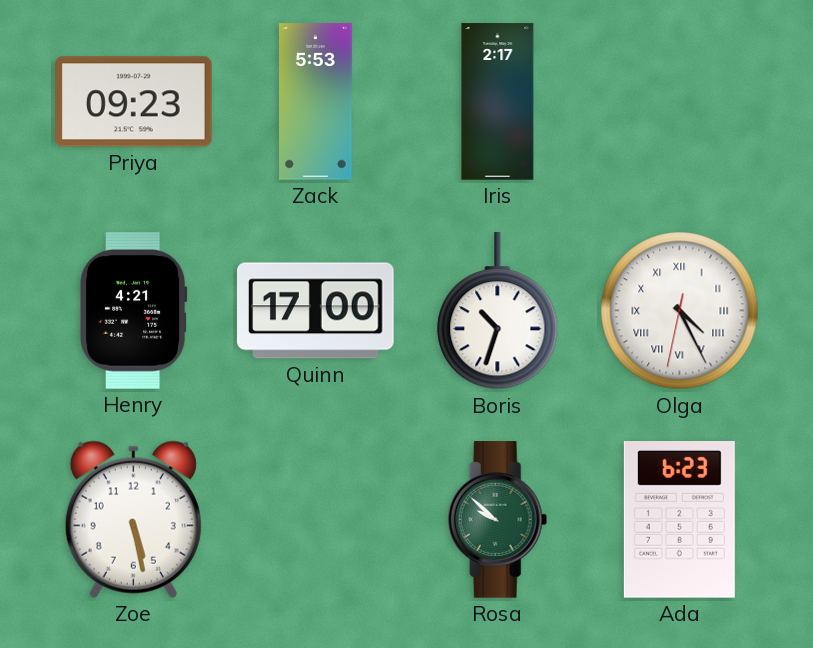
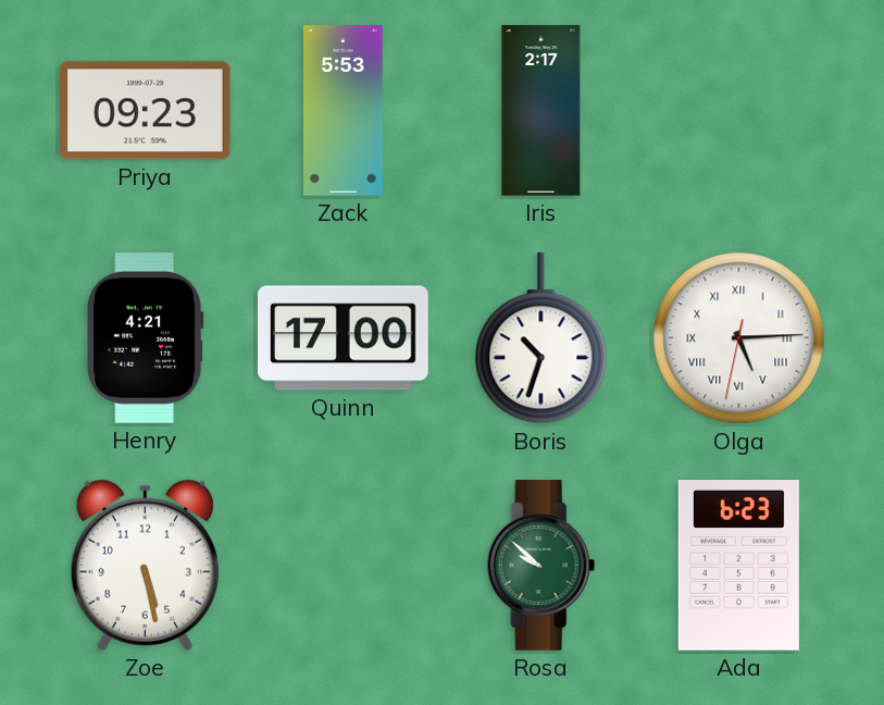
Olga: 4:25 -> 5:14
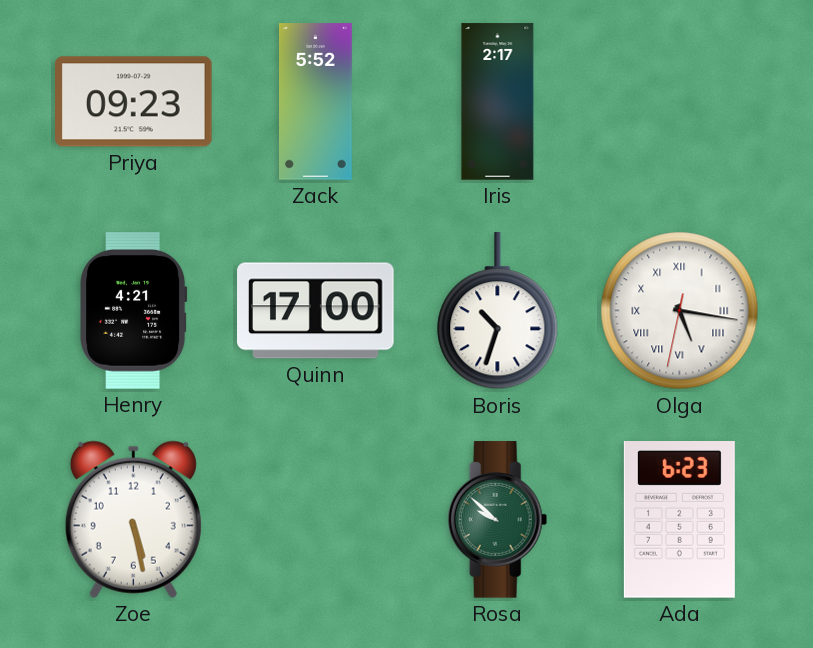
Zack: 5:53 -> 5:52
Olga: 5:14 -> 5:16
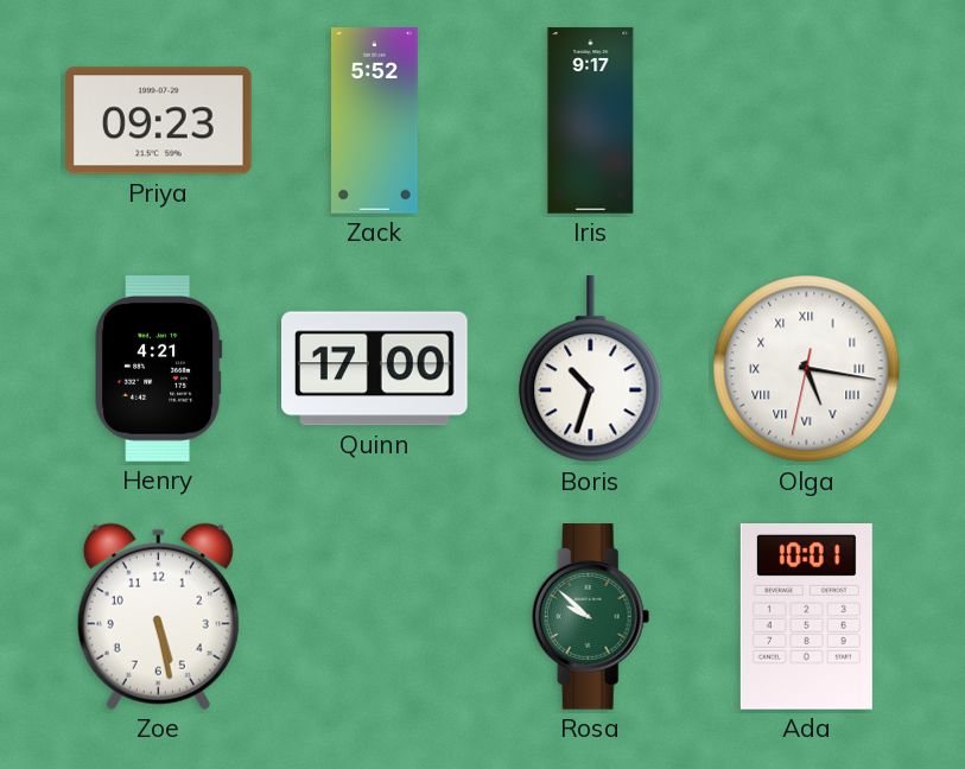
Iris: 2:17 -> 9:17
Ada: 6:23 -> 10:01
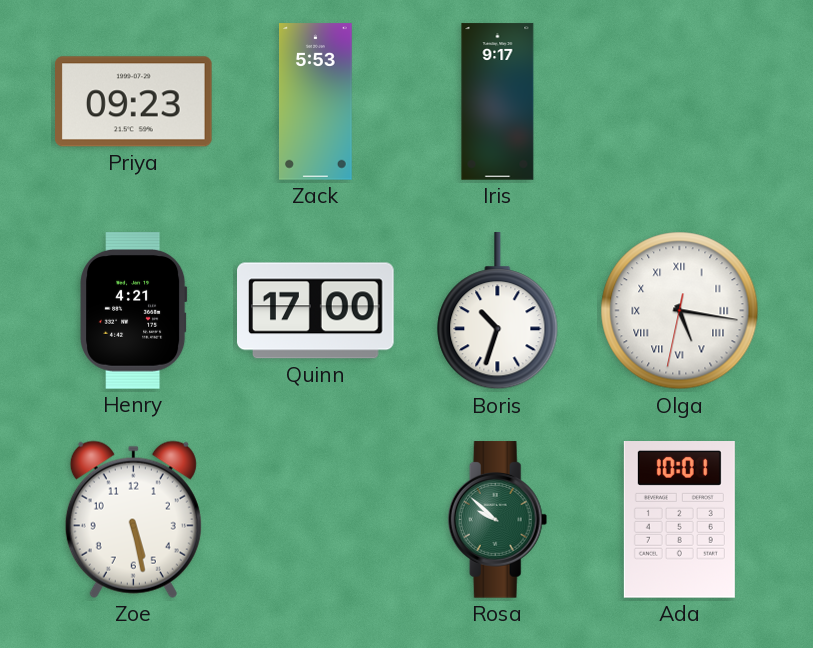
Zack: 5:52 -> 5:53
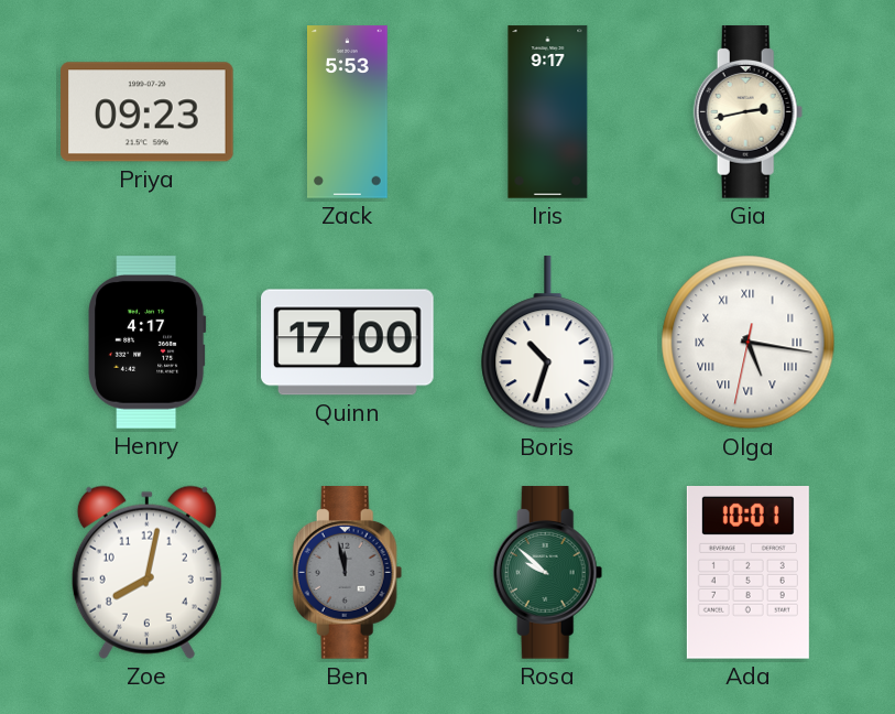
Gia: none -> 2:43
Henry: 4:21 -> 4:17
Zoe: 5:28 -> 8:02
Ben: none -> 11:58
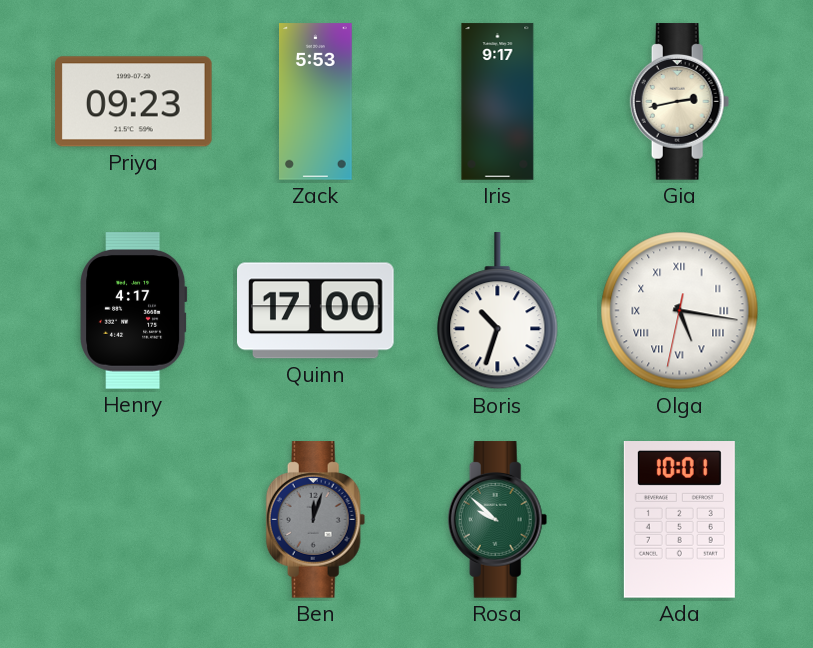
Zoe: 8:02 -> none
Ben: 11:58 -> 12:03
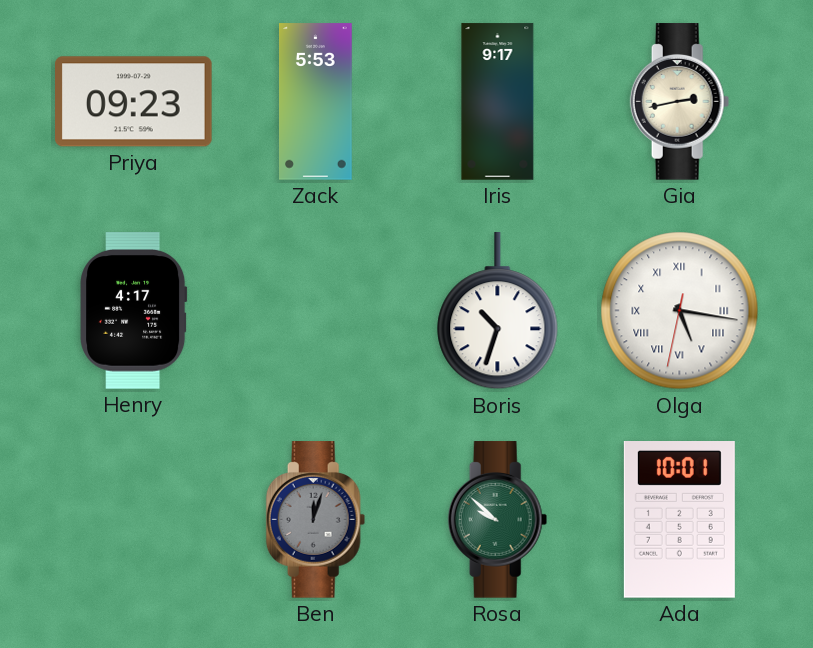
Quinn: 17:00 -> none
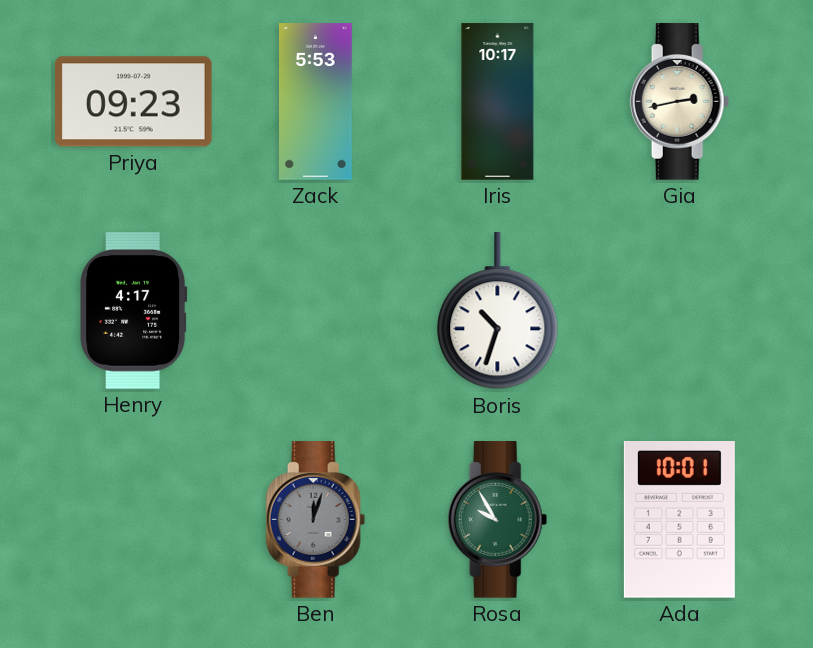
Iris: 9:17 -> 10:17
Olga: 5:16 -> none
Rosa: 9:52 -> 9:55
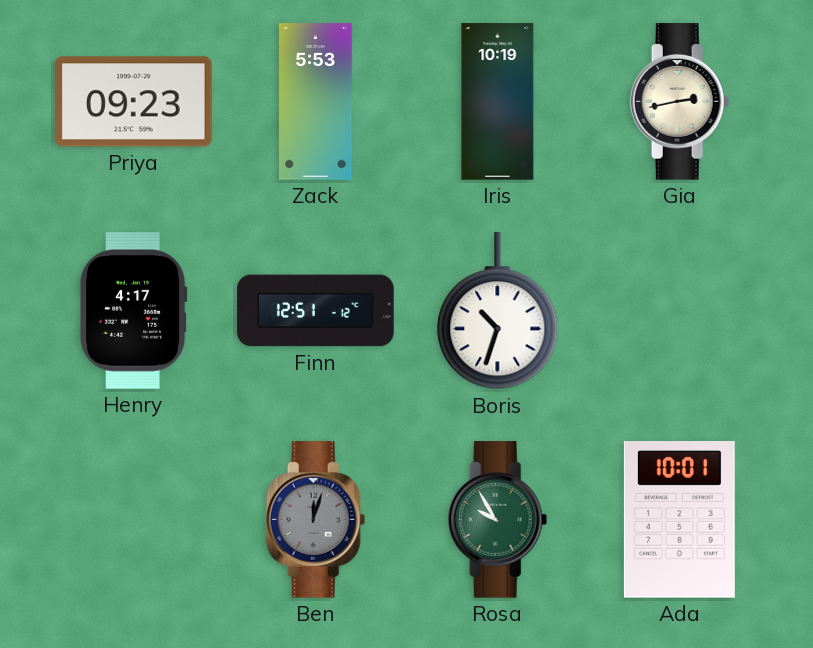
Iris: 10:17 -> 10:19
Finn: none -> 12:51
